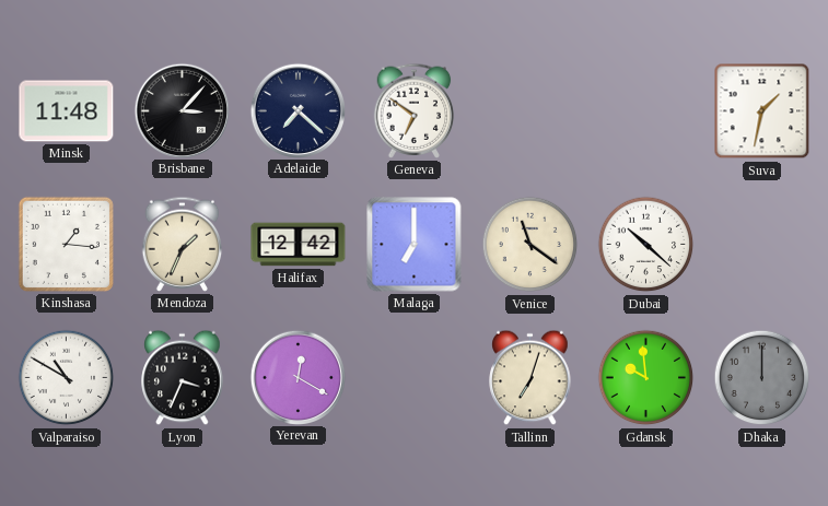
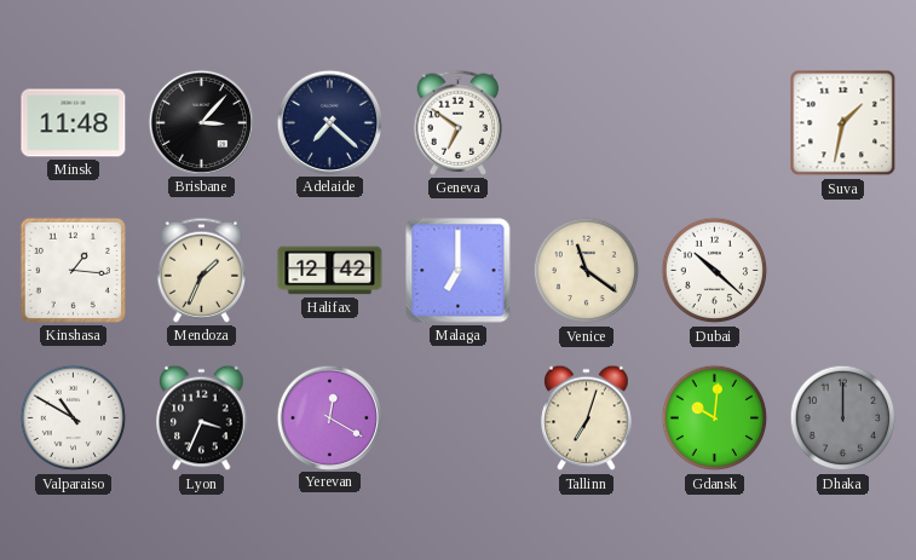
Gdansk: 9:59 -> 10:01
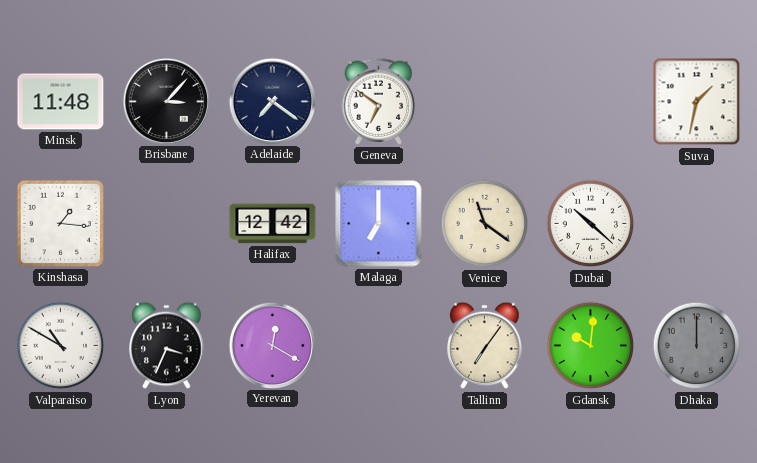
Adelaide: 7:22 -> 7:21
Mendoza: 1:34 -> none
Tallinn: 7:03 -> 7:06
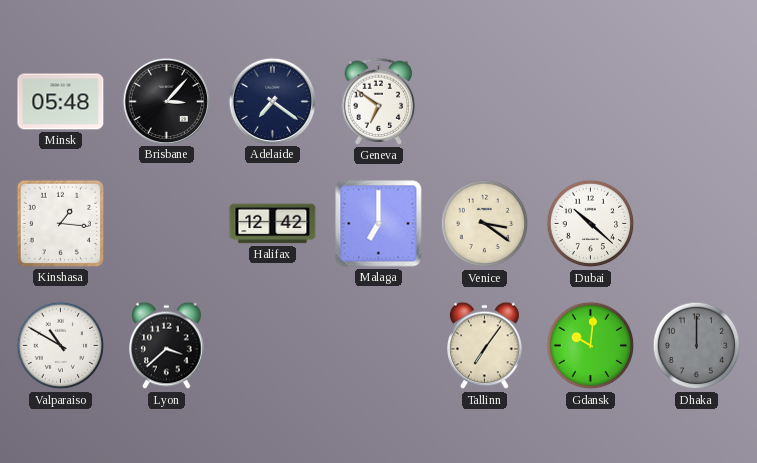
Minsk: 11:48 -> 05:48
Suva: 1:32 -> none
Venice: 11:21 -> 3:21
Lyon: 3:34 -> 3:38
Yerevan: 12:20 -> none
